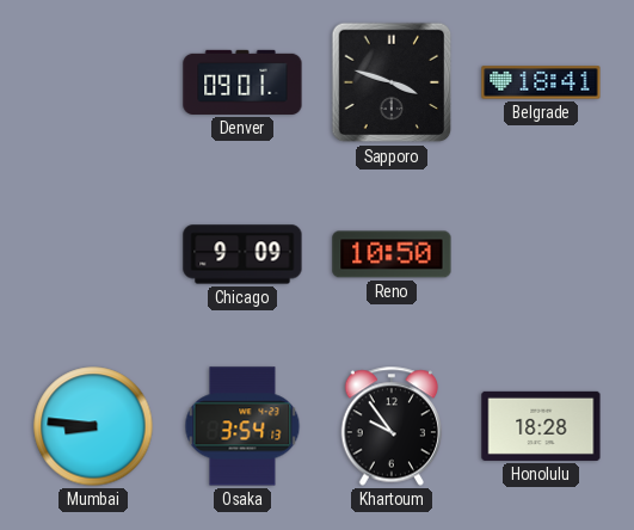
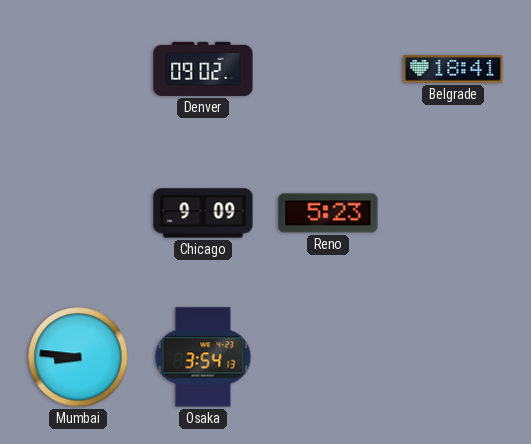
Denver: 09:01 -> 09:02
Sapporo: 3:48 -> none
Reno: 10:50 -> 5:23
Khartoum: 9:54 -> none
Honolulu: 18:28 -> none
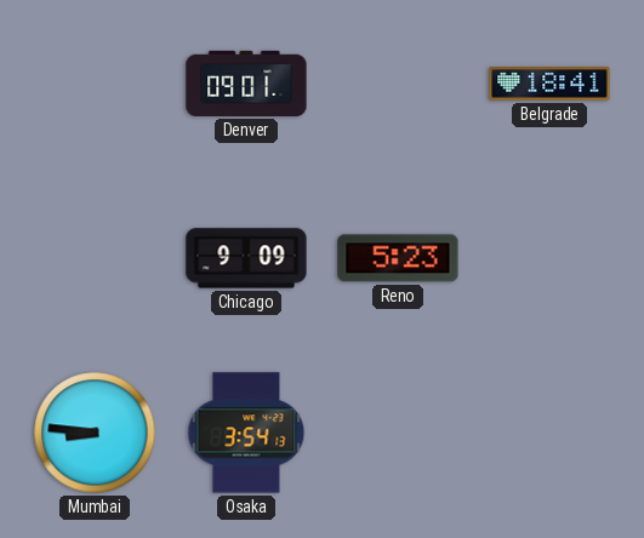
Denver: 09:02 -> 09:01
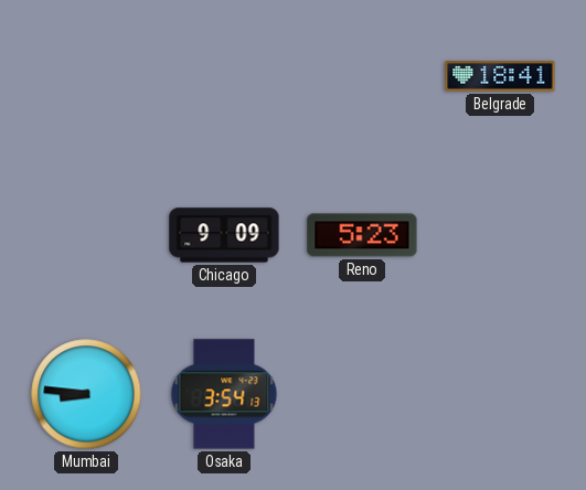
Denver: 09:01 -> none
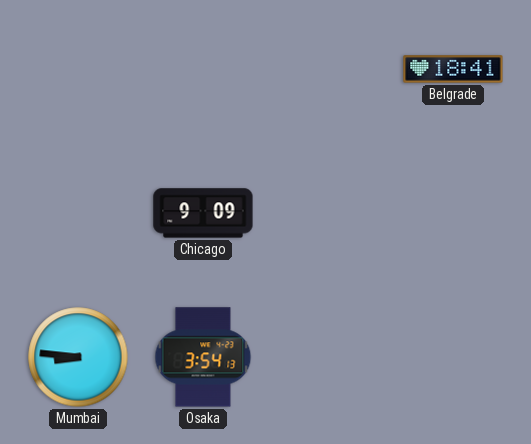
Reno: 5:23 -> none
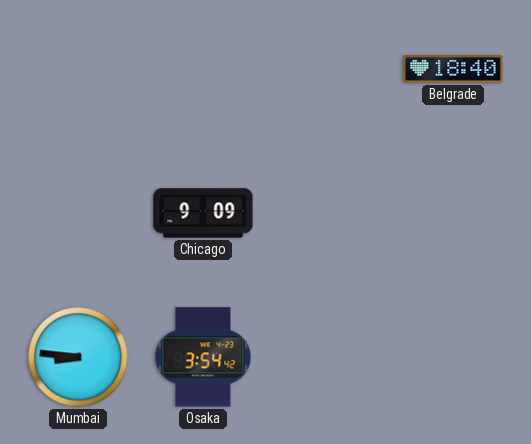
Belgrade: 18:41 -> 18:40
Osaka: 3:54:13 -> 3:54:42
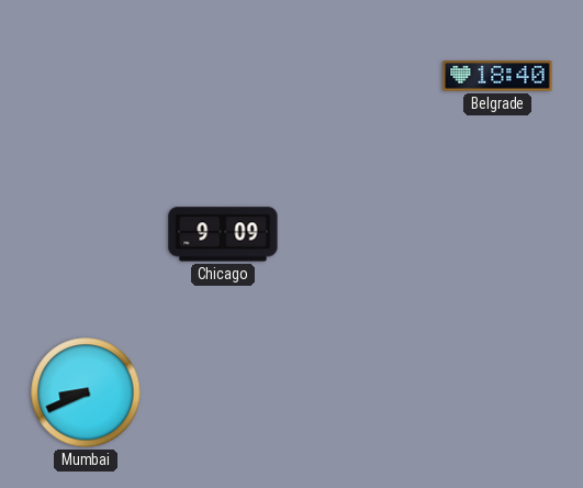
Mumbai: 8:46 -> 8:41
Osaka: 3:54 -> none
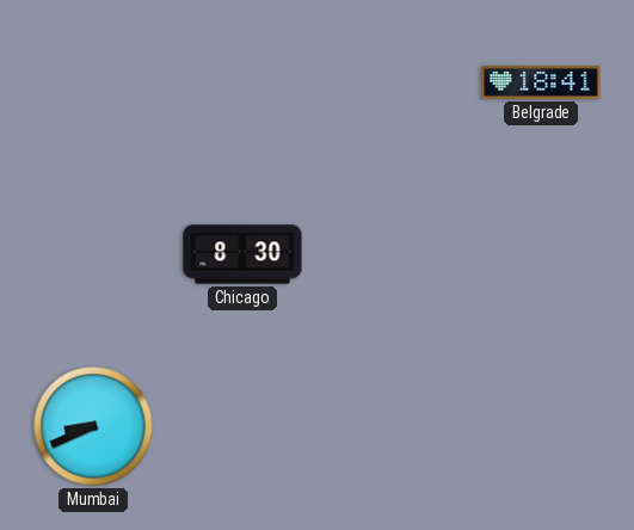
Belgrade: 18:40 -> 18:41
Chicago: 9:09 -> 8:30
